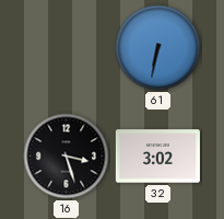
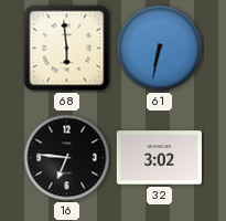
68: none -> 5:59
16: 3:27 -> 6:46
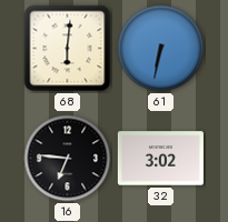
68: 5:59 -> 6:01
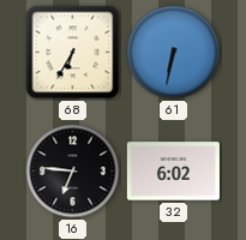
68: 6:01 -> 6:35
32: 3:02 -> 6:02
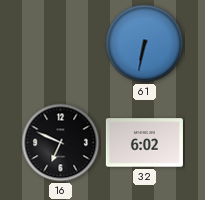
68: 6:35 -> none
16: 6:46 -> 6:49
